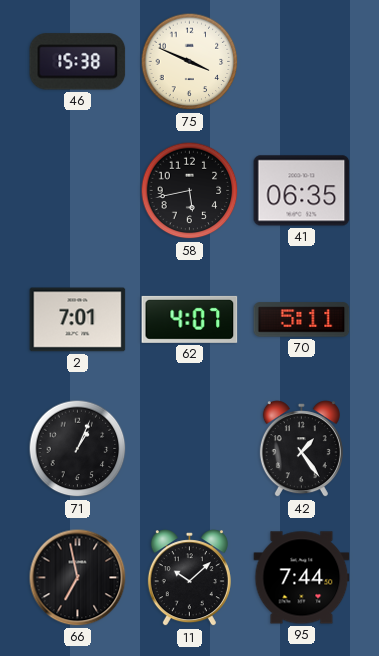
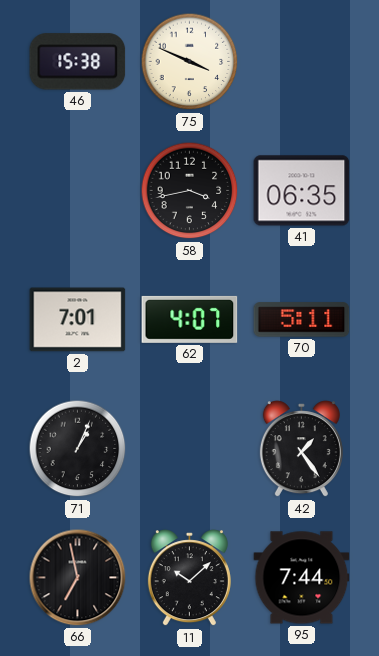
58: 5:43 -> 3:43
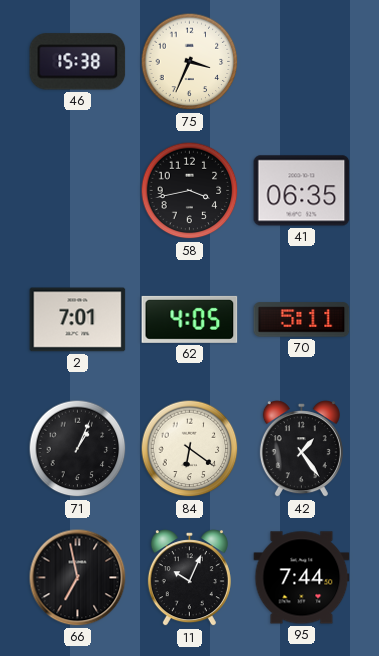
75: 3:49 -> 3:34
62: 4:07 -> 4:05
84: none -> 6:21
11: 10:08 -> 10:04
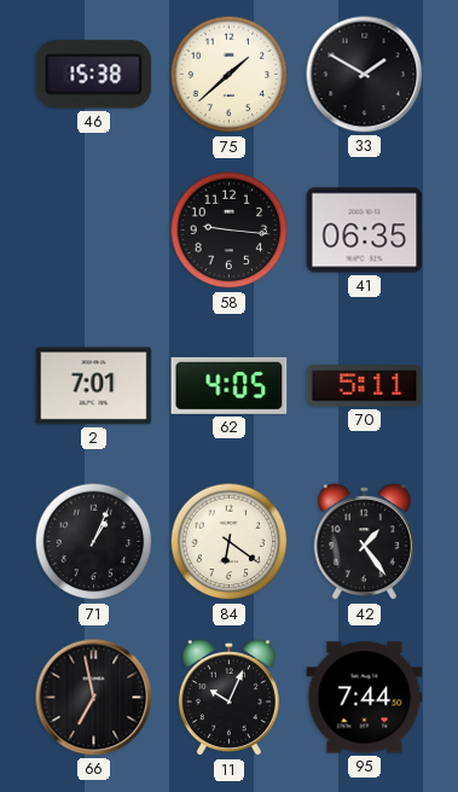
75: 3:34 -> 1:38
33: none -> 1:50
58: 3:43 -> 9:16
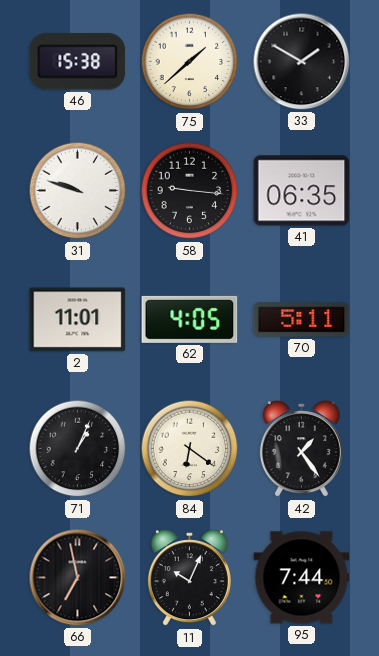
31: none -> 9:48
2: 7:01 -> 11:01
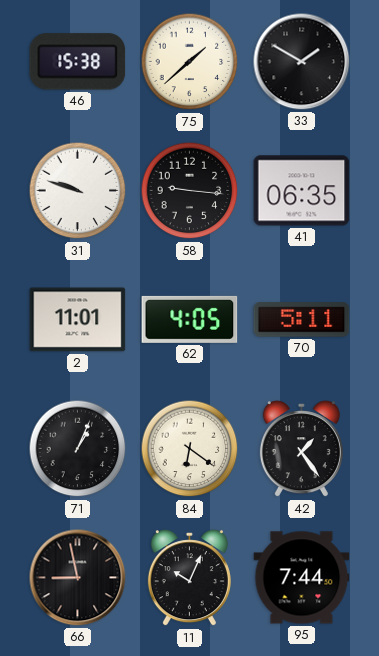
66: 6:58 -> 8:58
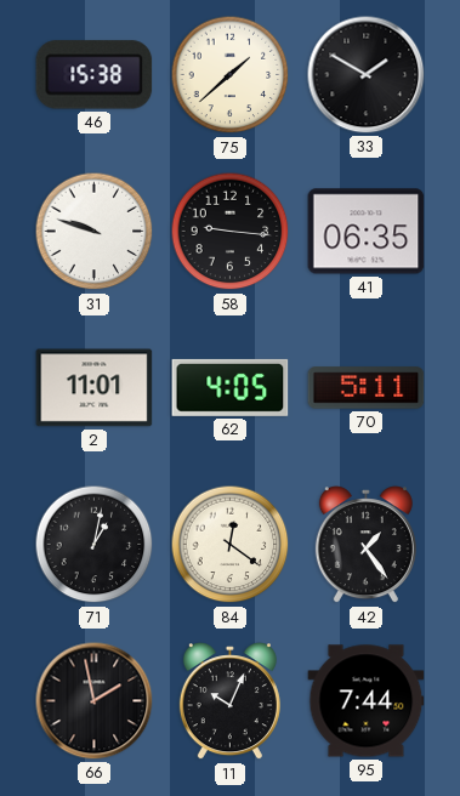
71: 1:04 -> 1:02
84: 6:21 -> 12:21
66: 8:58 -> 1:58
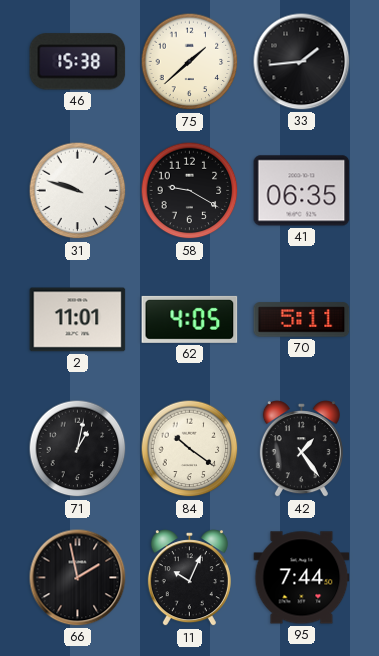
33: 1:50 -> 1:44
58: 9:16 -> 9:20
84: 12:21 -> 10:21
